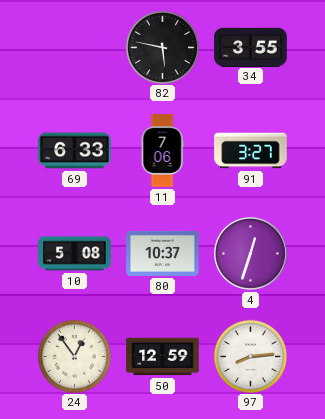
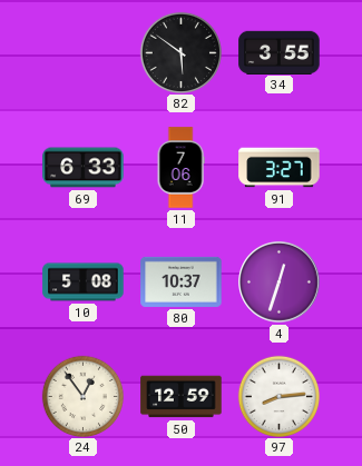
82: 5:47 -> 5:51
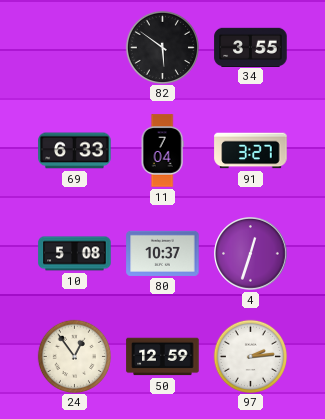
11: 7:06 -> 7:04
97: 8:14 -> 2:14
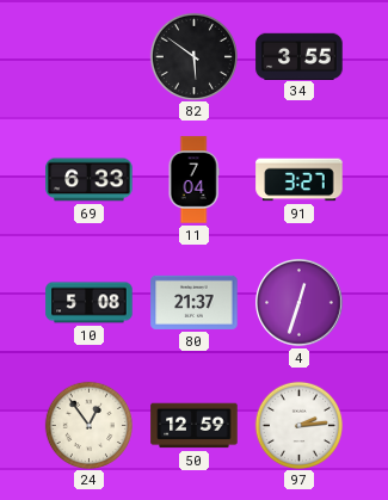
80: 10:37 -> 21:37
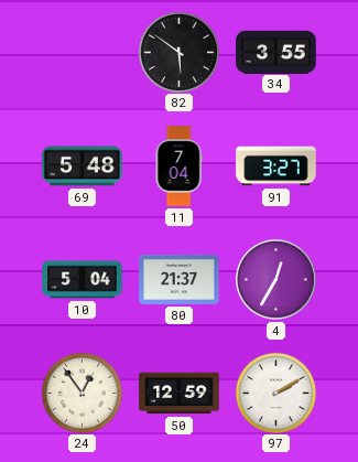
69: 6:33 -> 5:48
10: 5:08 -> 5:04
4: 12:33 -> 12:35
97: 2:14 -> 2:10
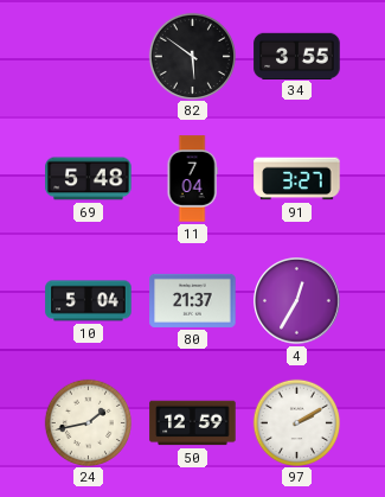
24: 12:54 -> 1:43
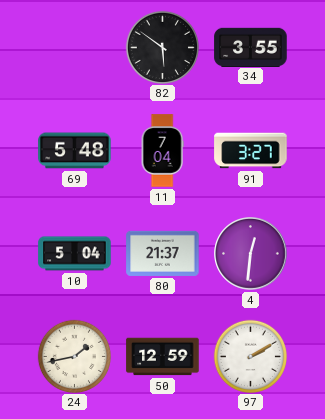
4: 12:35 -> 12:31
